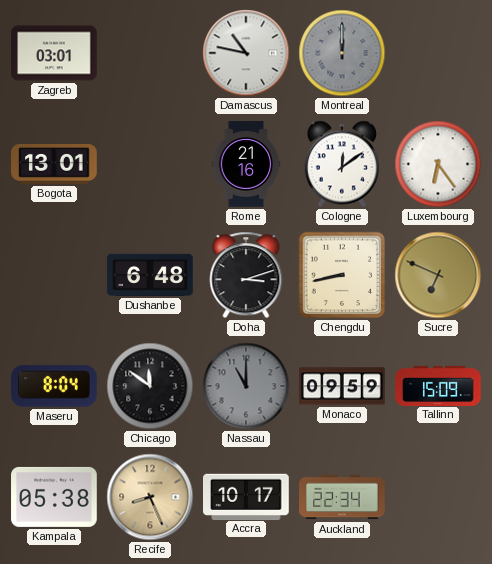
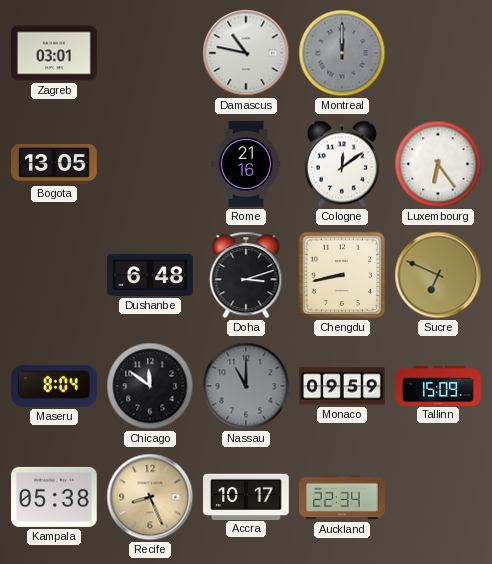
Bogota: 13:01 -> 13:05
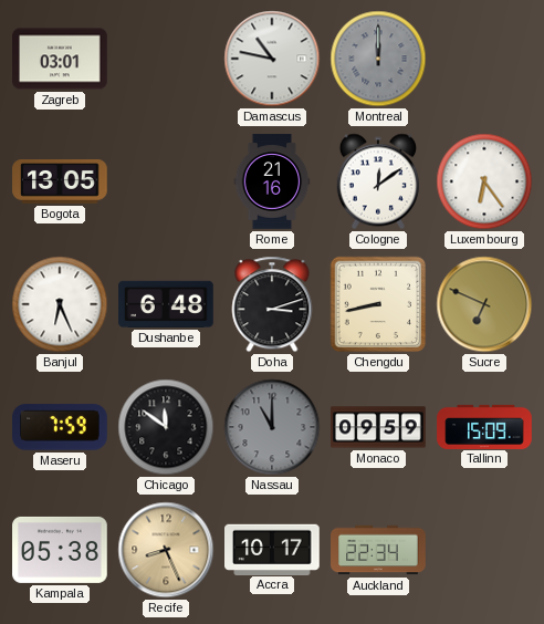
Banjul: none -> 6:26
Maseru: 8:04 -> 7:59
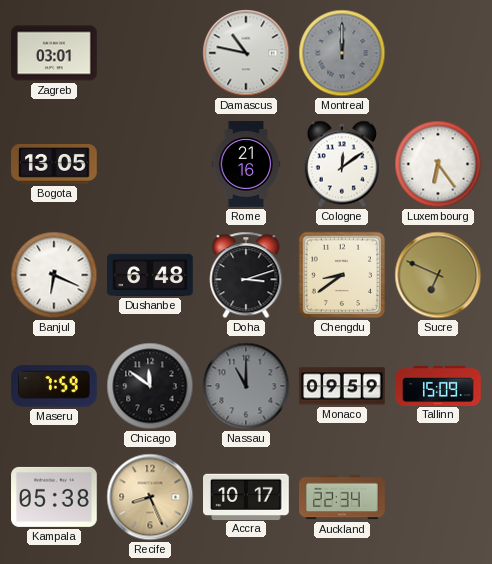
Banjul: 6:26 -> 6:19
Chengdu: 8:43 -> 8:39
